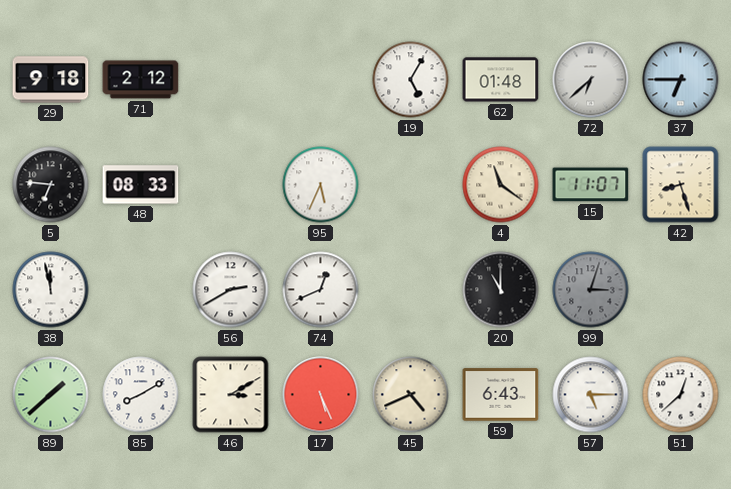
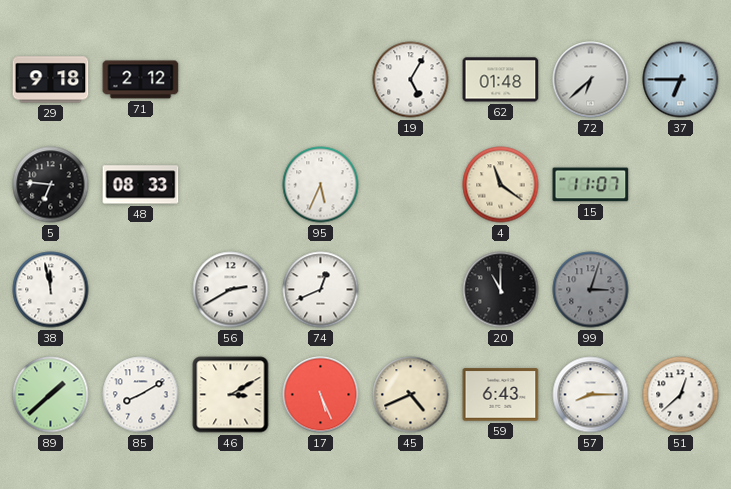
42: 8:27 -> none
57: 5:15 -> 8:15
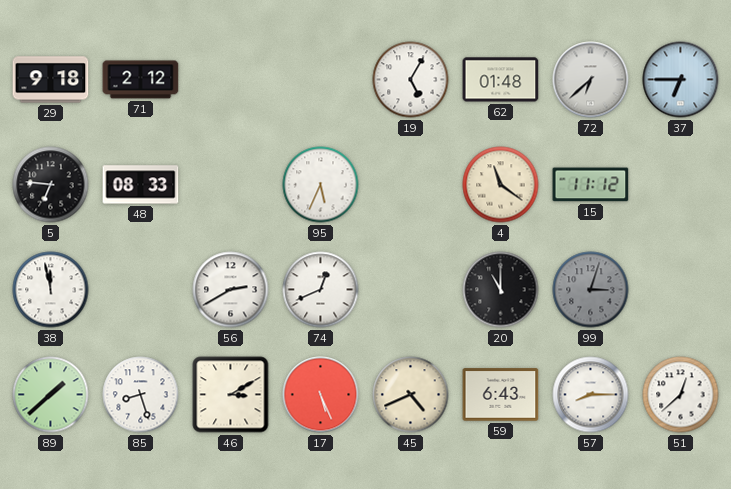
15: 11:07 -> 11:12
85: 8:10 -> 8:27
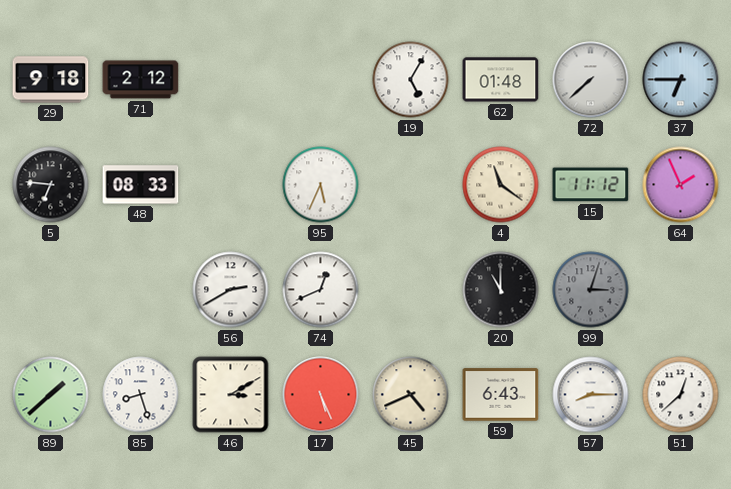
72: 6:38 -> 7:38
64: none -> 1:56
38: 11:58 -> none
